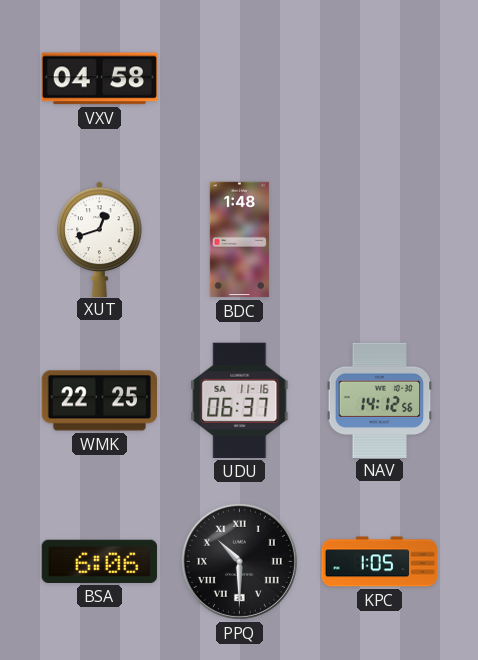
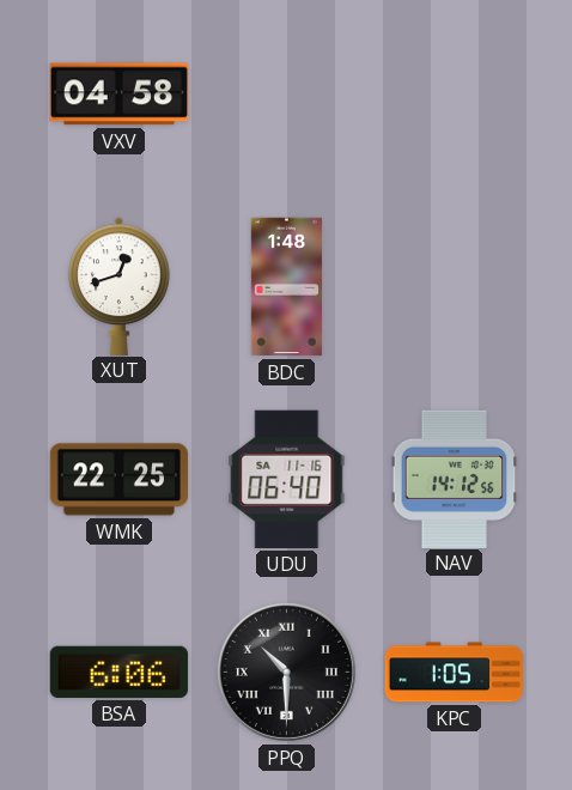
UDU: 06:37 -> 06:40
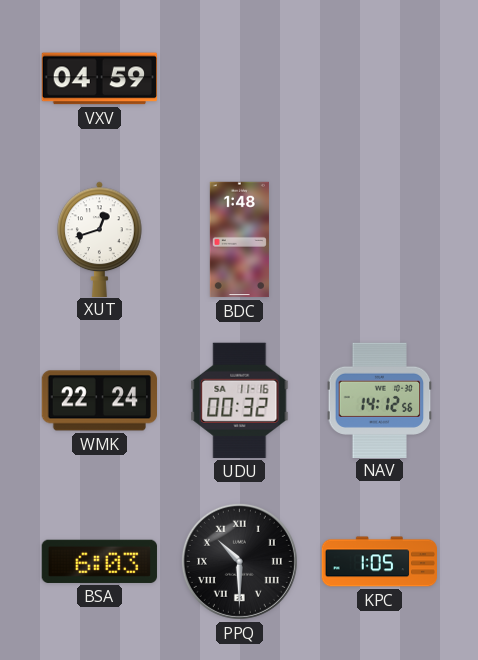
VXV: 04:58 -> 04:59
WMK: 22:25 -> 22:24
UDU: 06:40 -> 00:32
BSA: 6:06 -> 6:03
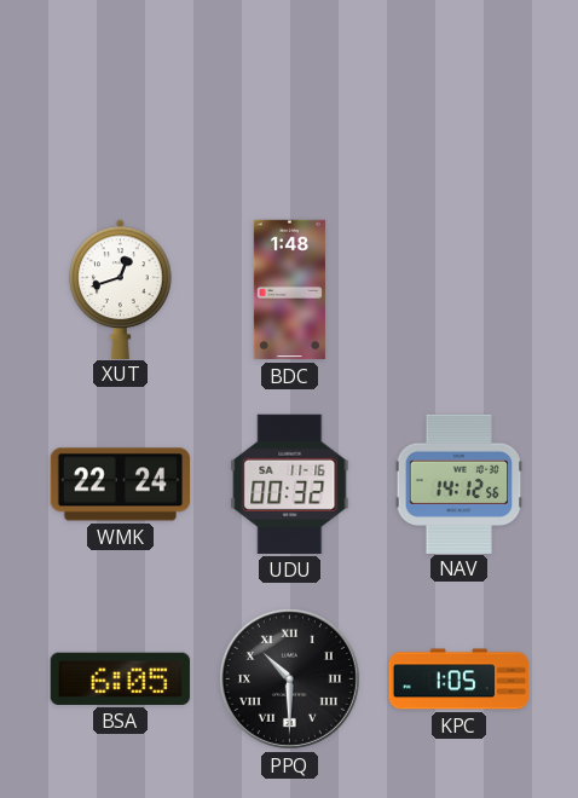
VXV: 04:59 -> none
BSA: 6:03 -> 6:05
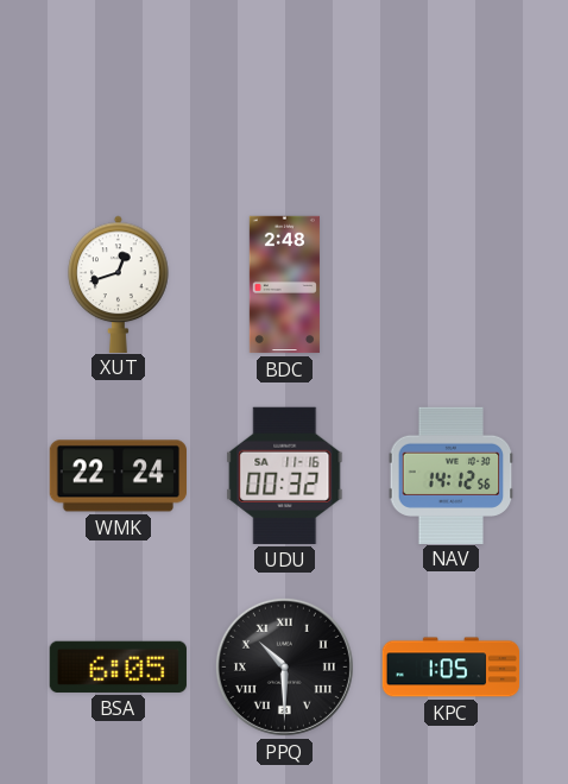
BDC: 1:48 -> 2:48
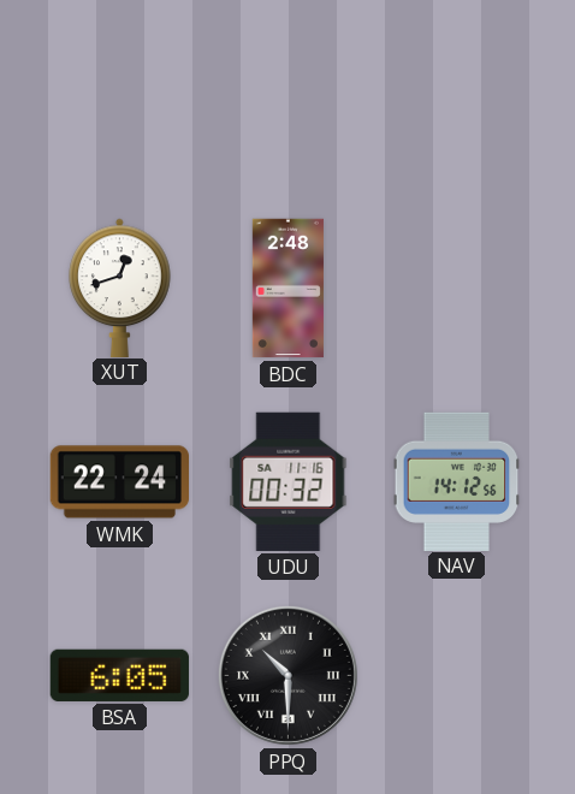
KPC: 1:05 -> none
